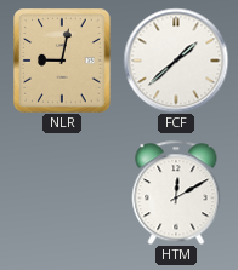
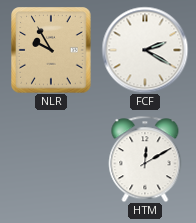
NLR: 9:02 -> 9:55
FCF: 1:38 -> 2:20
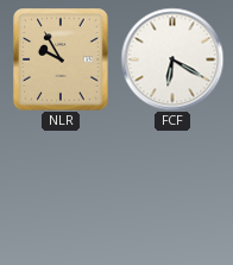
FCF: 2:20 -> 6:20
HTM: 12:10 -> none
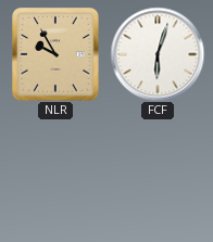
FCF: 6:20 -> 6:03
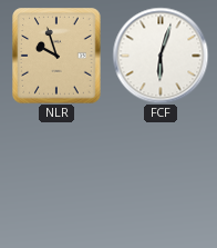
NLR: 9:55 -> 9:57
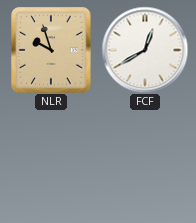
FCF: 6:03 -> 12:40
